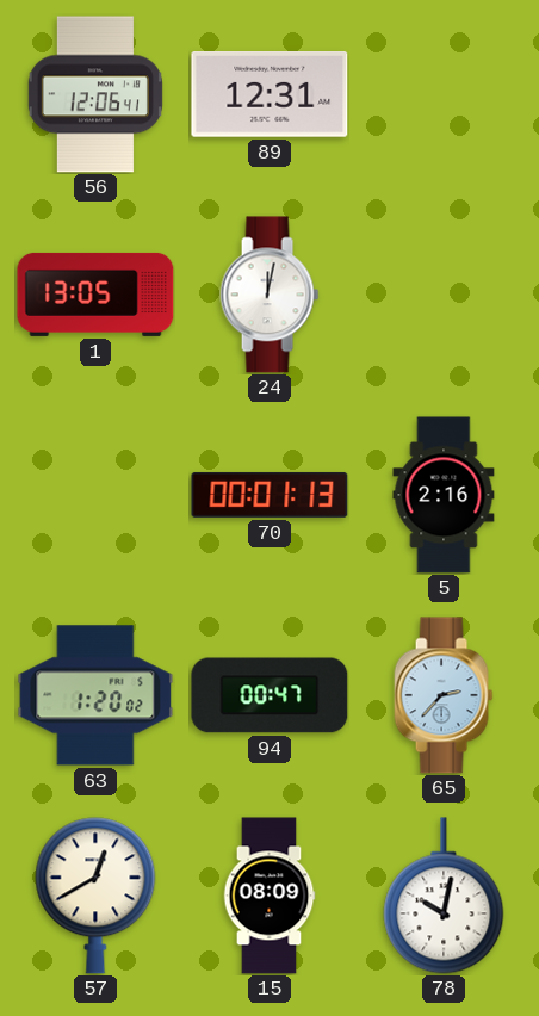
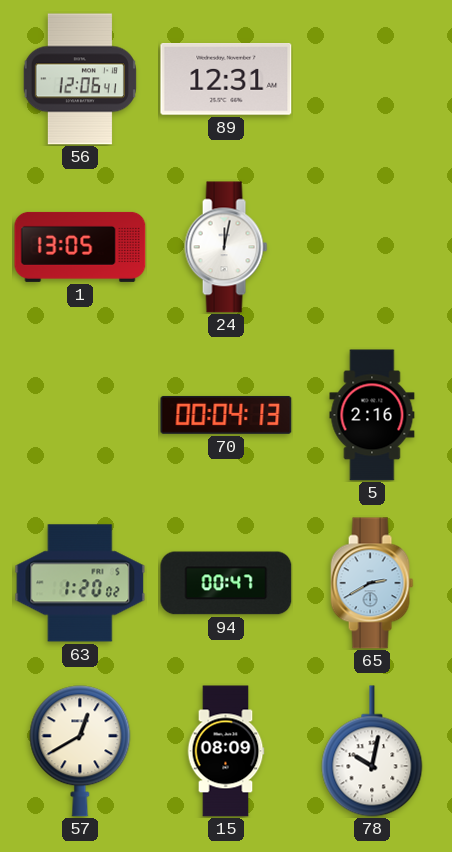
70: 00:01 -> 00:04
65: 2:37 -> 2:40
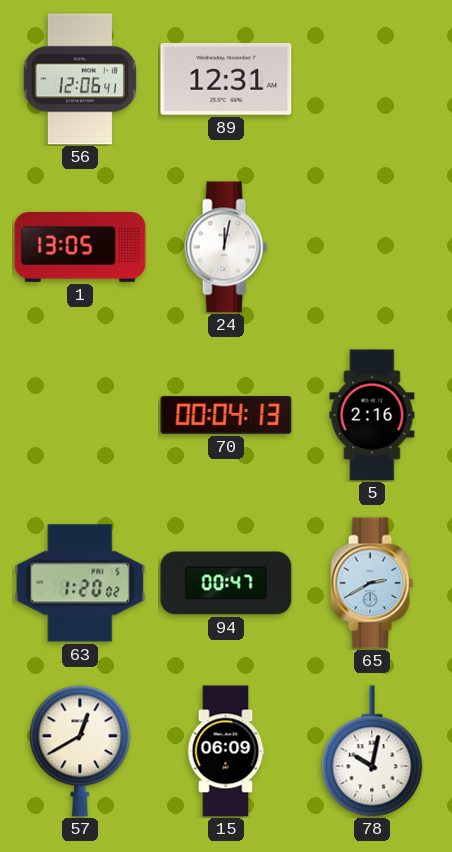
15: 08:09 -> 06:09
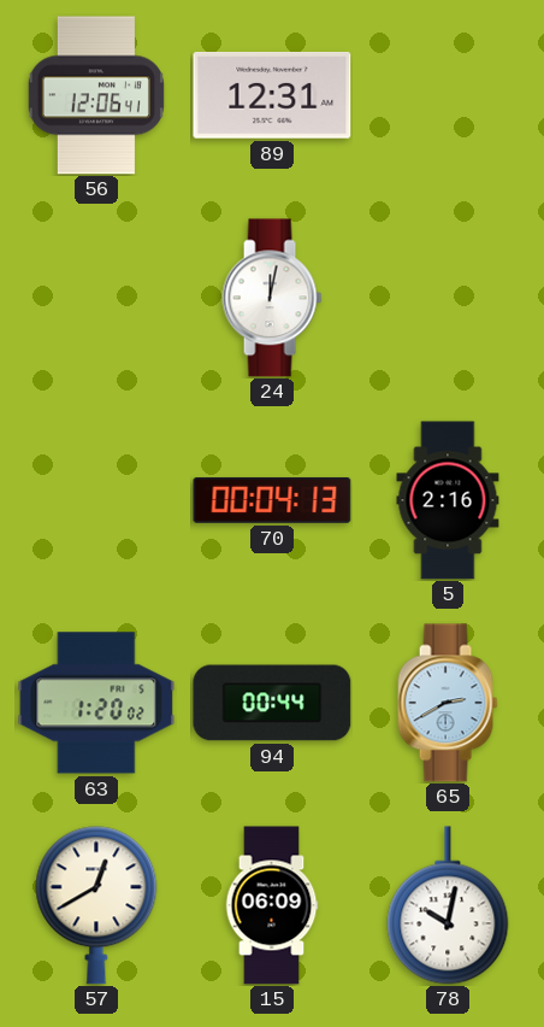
1: 13:05 -> none
94: 00:47 -> 00:44
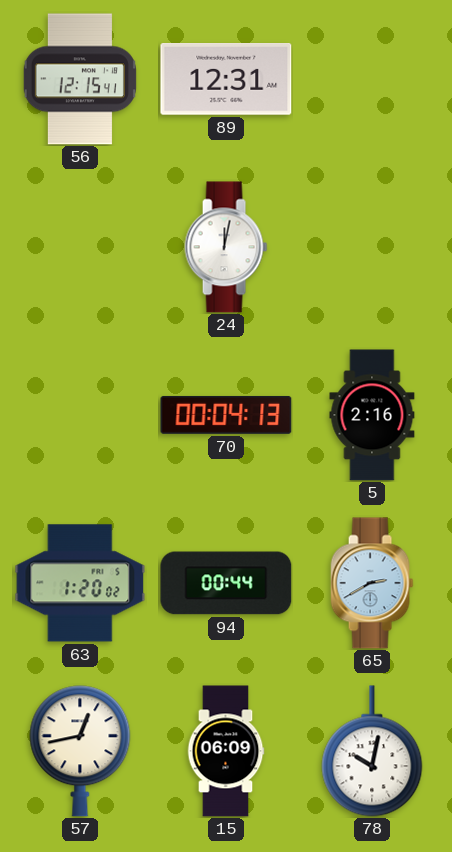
56: 12:06 -> 12:15
57: 12:40 -> 12:43
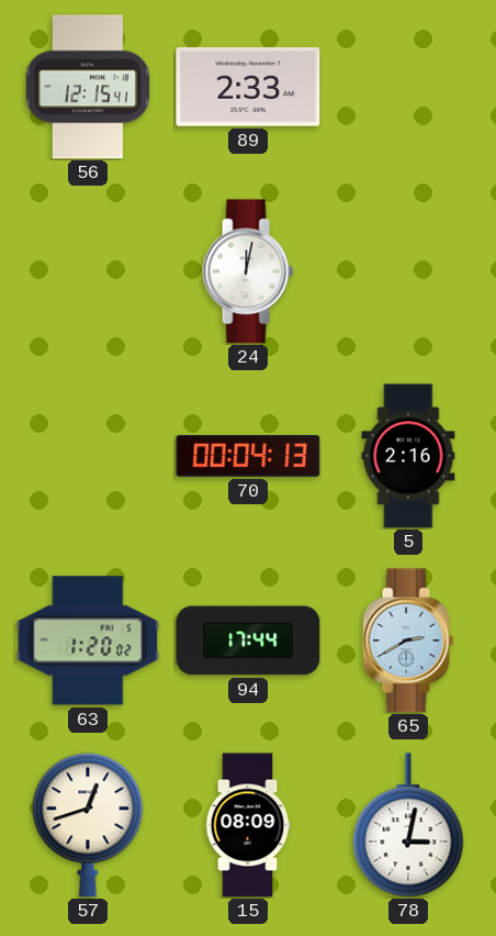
89: 12:31 -> 2:33
94: 00:44 -> 17:44
57: 12:43 -> 12:42
15: 06:09 -> 08:09
78: 10:02 -> 3:02
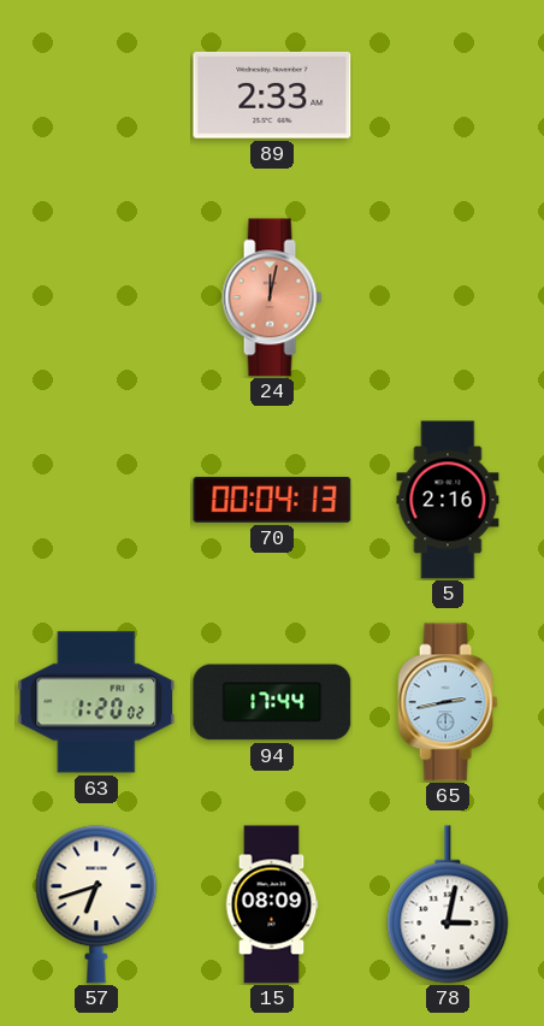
56: 12:15 -> none
24 dial: white -> salmon
65: 2:40 -> 2:43
57: 12:42 -> 6:42
